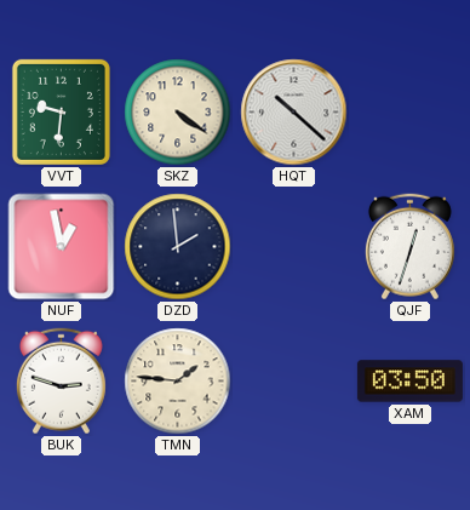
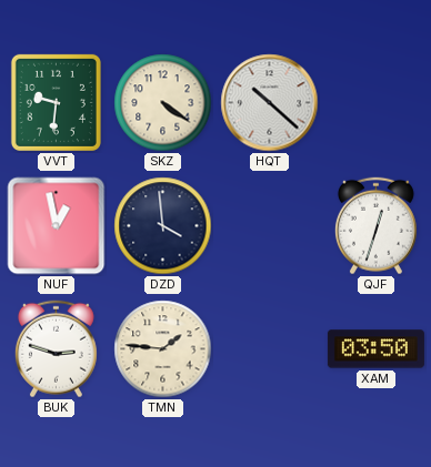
DZD: 1:59 -> 3:59
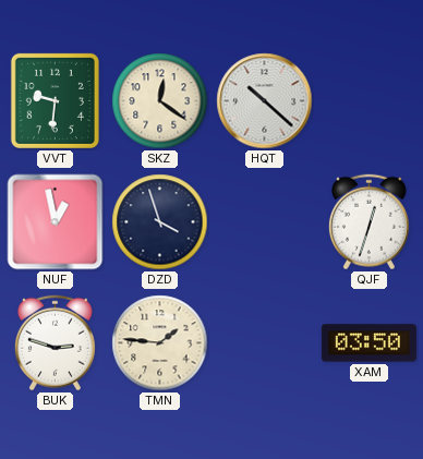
SKZ: 4:21 -> 12:21
DZD: 3:59 -> 3:57
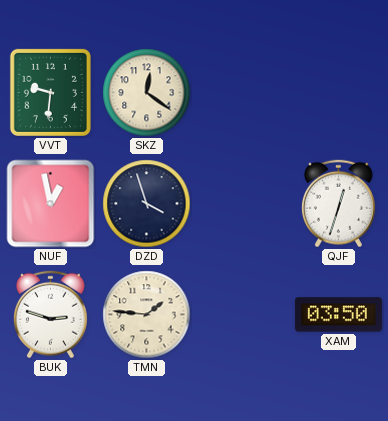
HQT: 10:22 -> none
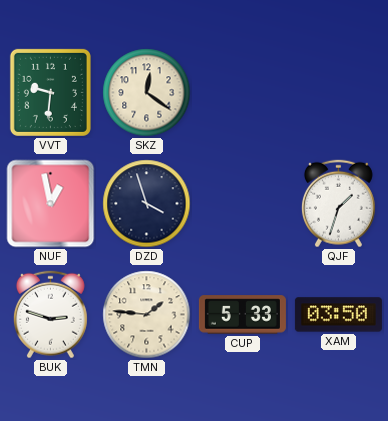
QJF: 12:33 -> 1:33
CUP: none -> 5:33
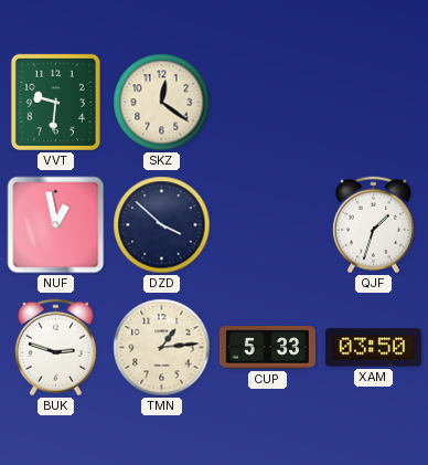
DZD: 3:57 -> 3:52
TMN: 1:46 -> 1:14
